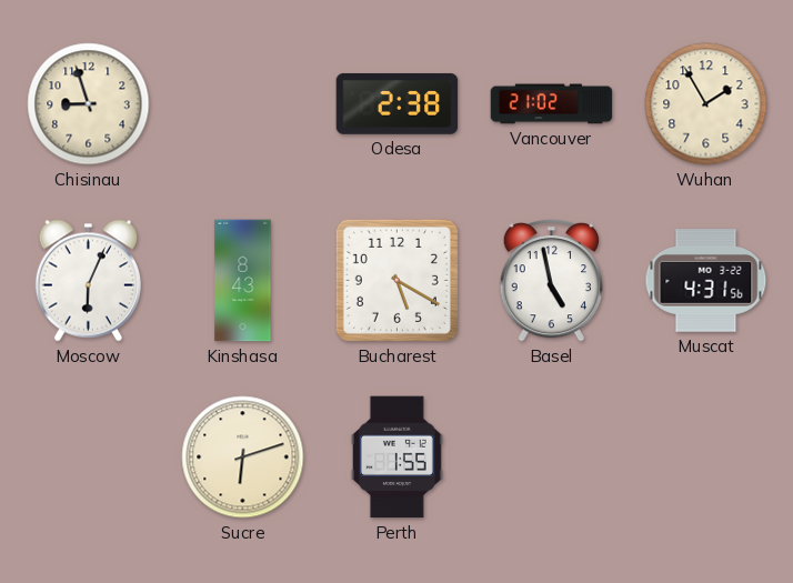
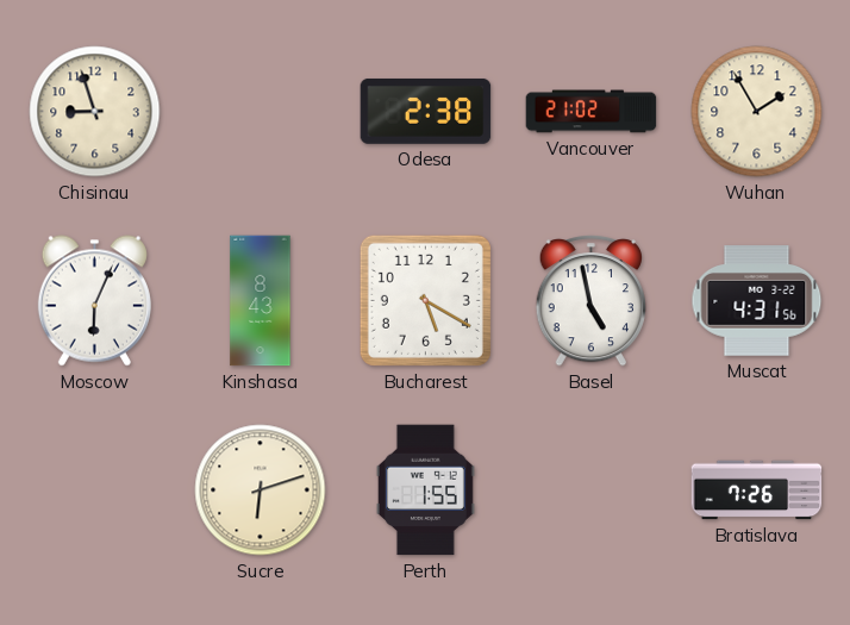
Bratislava: none -> 7:26
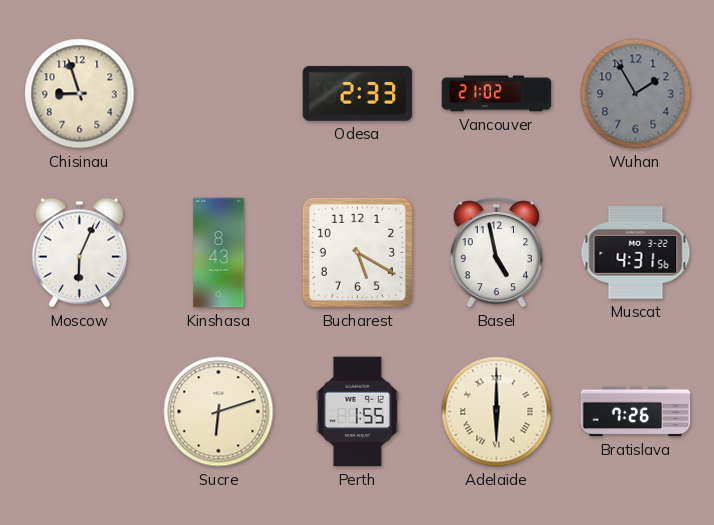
Odesa: 2:38 -> 2:33
Wuhan dial: cream -> grey
Adelaide: none -> 6:00
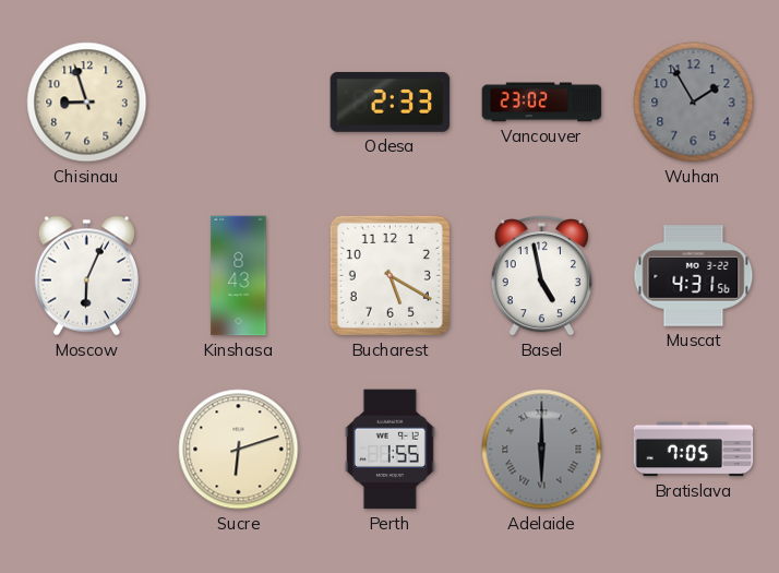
Vancouver: 21:02 -> 23:02
Adelaide dial: cream -> grey
Bratislava: 7:26 -> 7:05
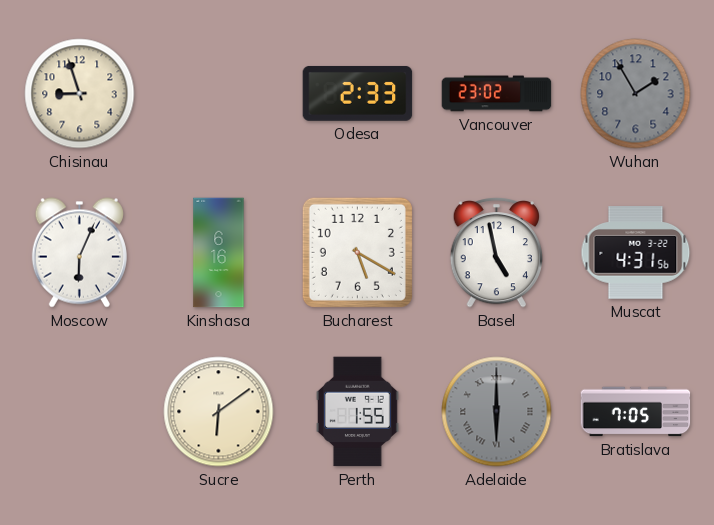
Kinshasa: 8:43 -> 6:16
Sucre: 6:12 -> 6:09
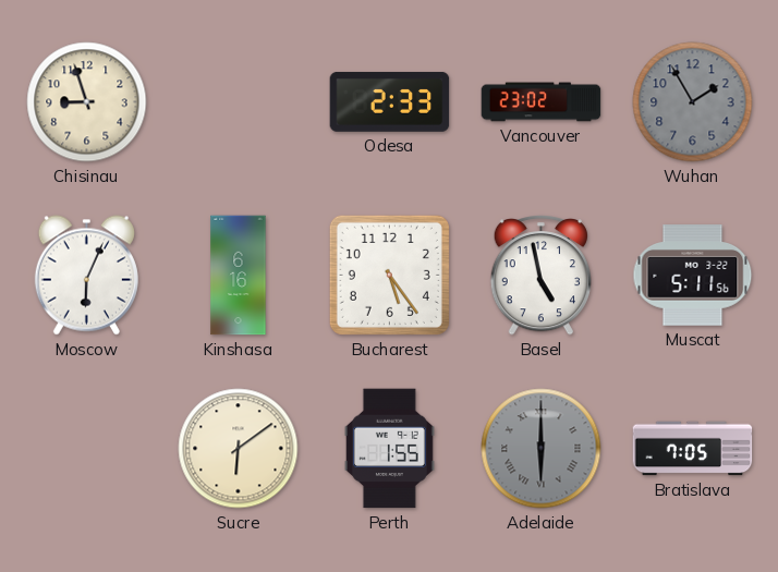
Bucharest: 5:20 -> 5:24
Muscat: 4:31 -> 5:11
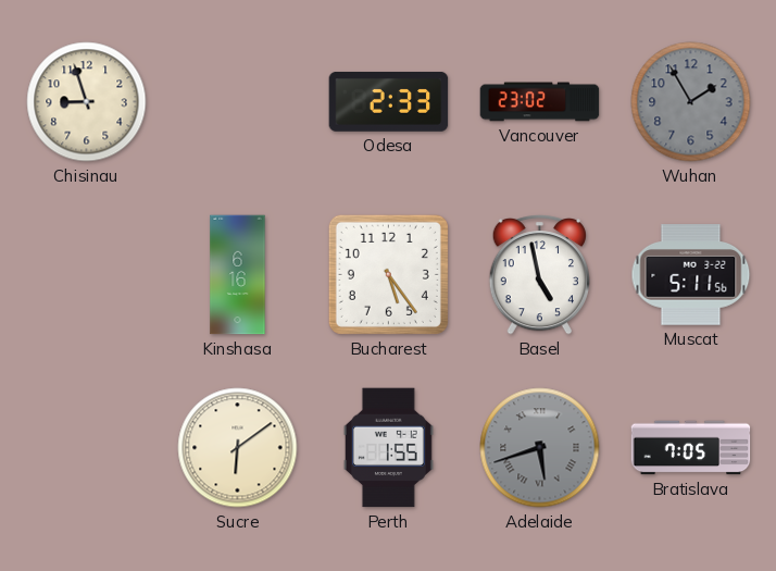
Moscow: 6:04 -> none
Adelaide: 6:00 -> 5:42
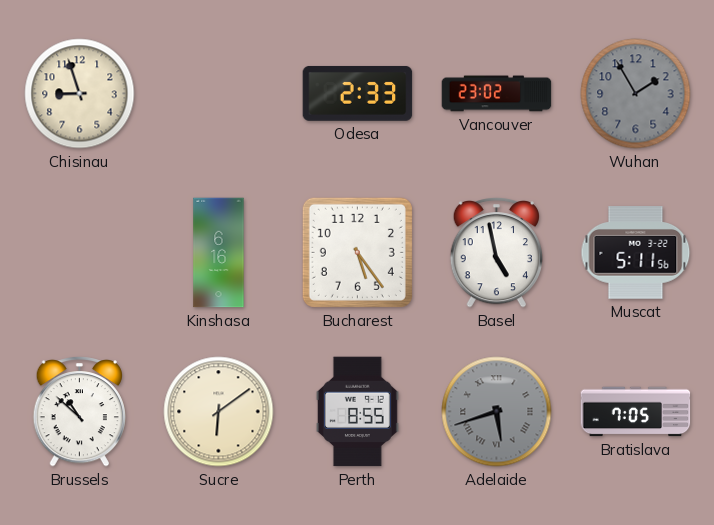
Brussels: none -> 10:52
Perth: 1:55 -> 8:55
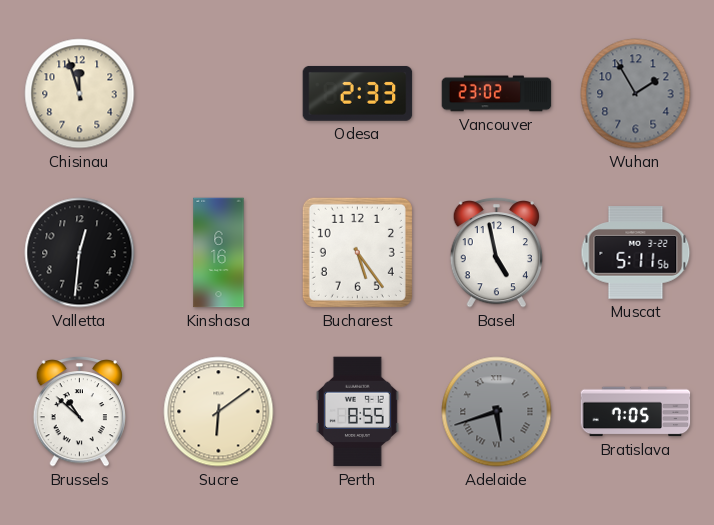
Chisinau: 8:57 -> 11:57
Valletta: none -> 12:31
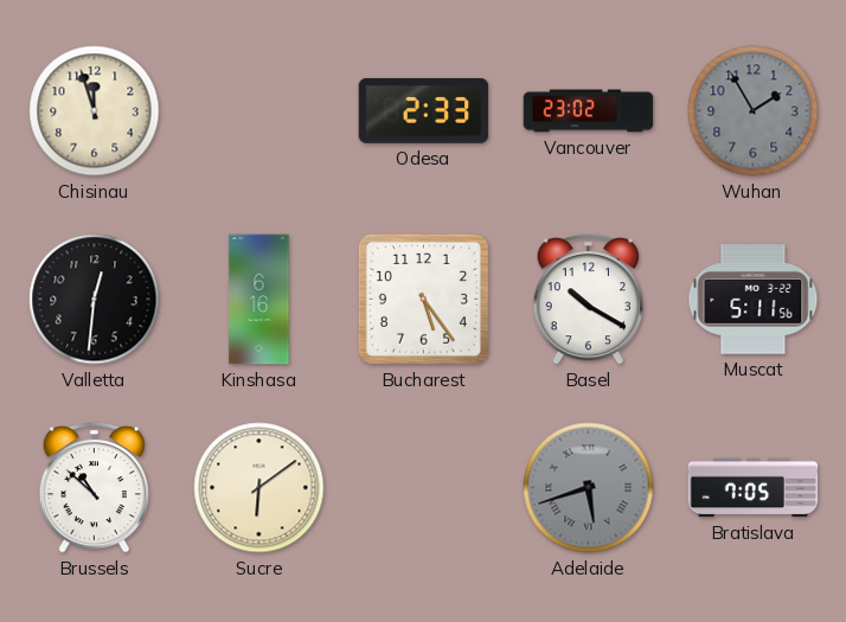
Basel: 4:58 -> 10:20
Perth: 8:55 -> none
